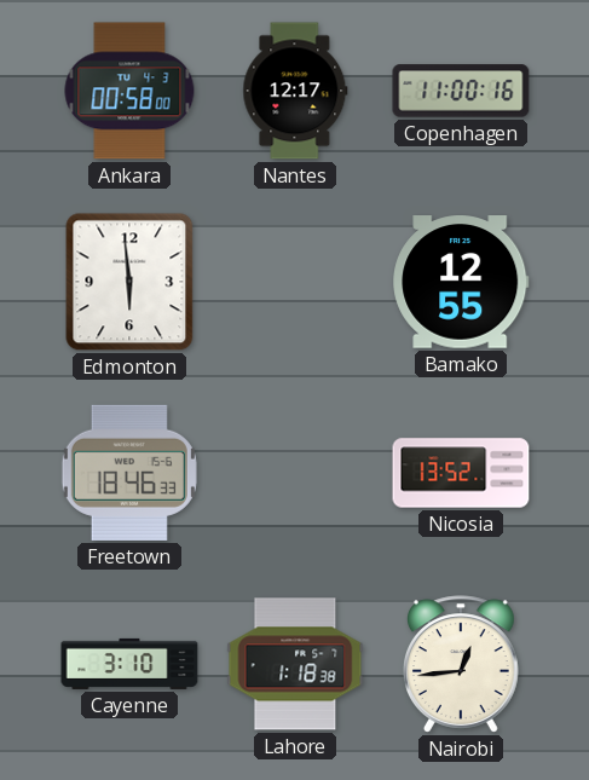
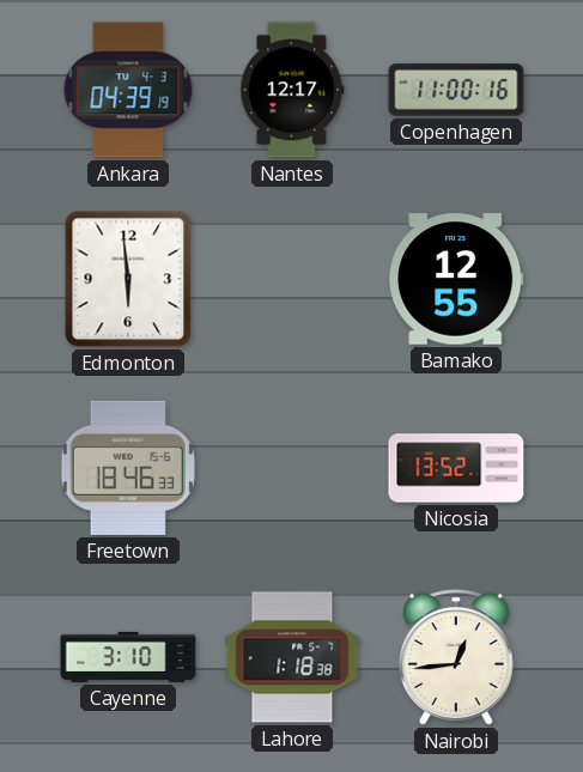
Ankara: 00:58 -> 04:39
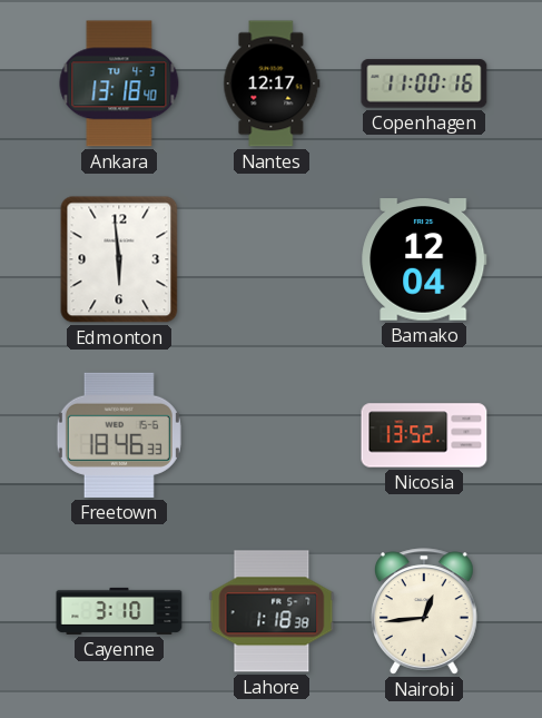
Ankara: 04:39 -> 13:18
Bamako: 12:55 -> 12:04
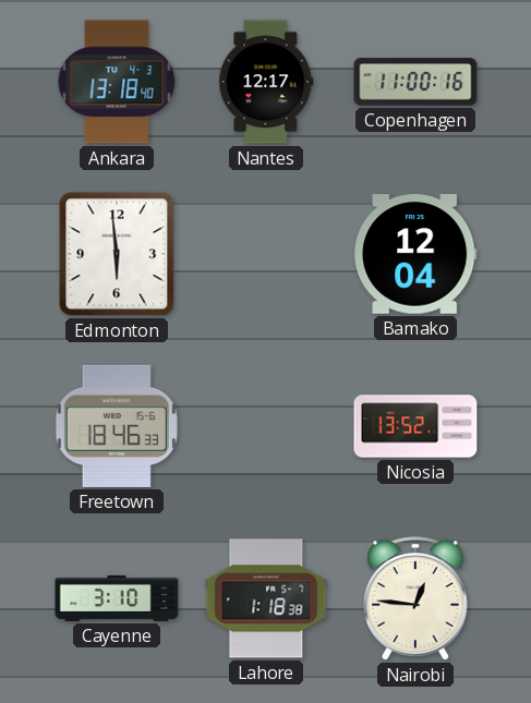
Nairobi: 12:44 -> 12:46
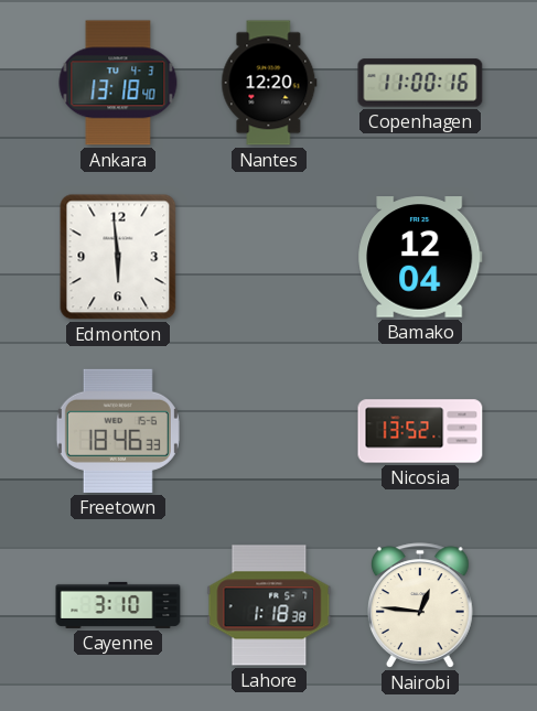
Nantes: 12:17 -> 12:20
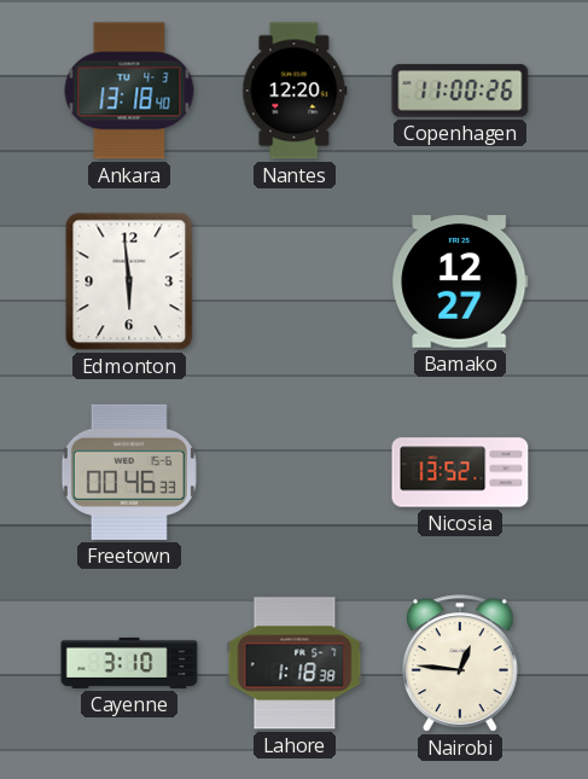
Copenhagen: 11:00:16 -> 11:00:26
Bamako: 12:04 -> 12:27
Freetown: 18:46 -> 00:46
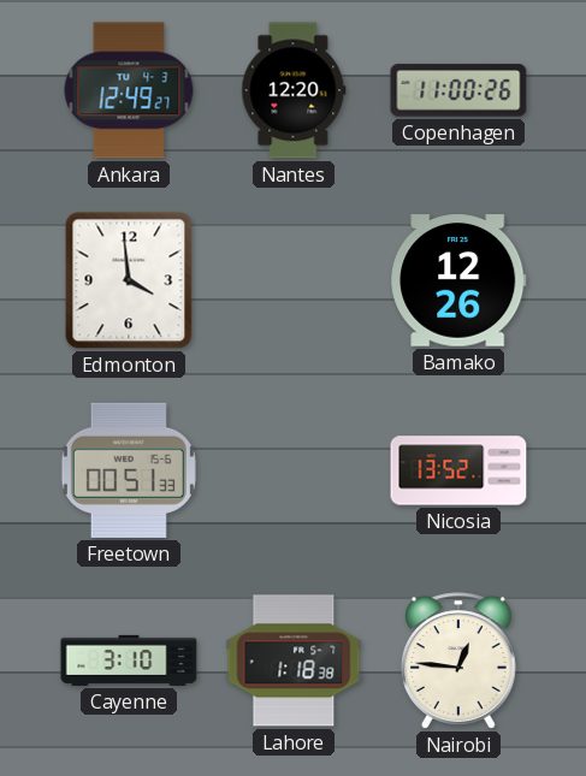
Ankara: 13:18 -> 12:49
Edmonton: 5:59 -> 3:59
Bamako: 12:27 -> 12:26
Freetown: 00:46 -> 00:51
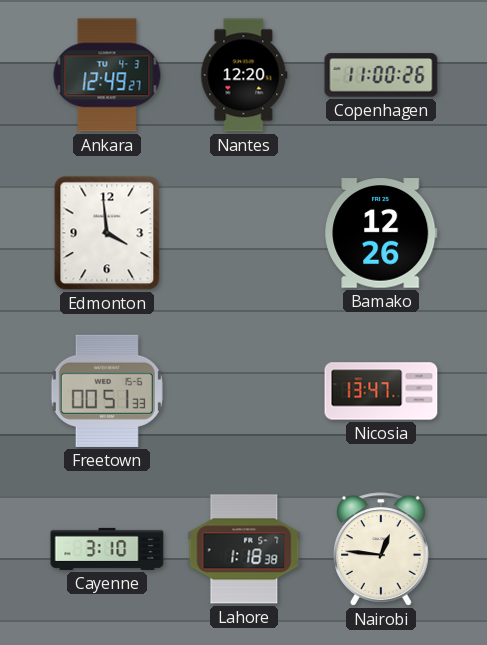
Nicosia: 13:52 -> 13:47
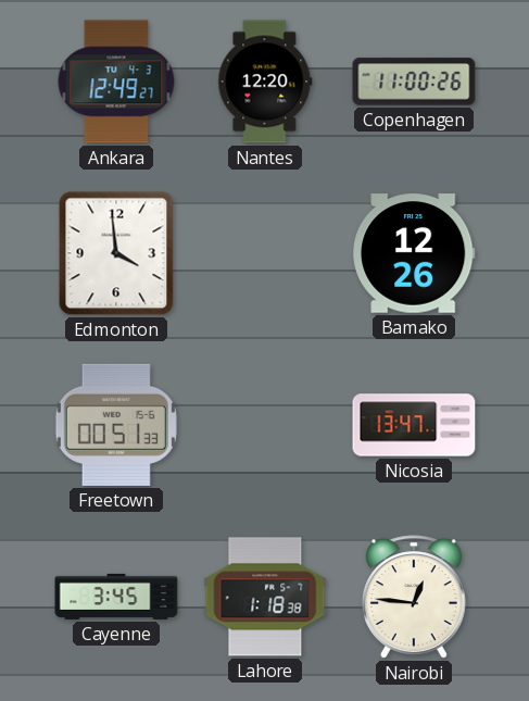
Cayenne: 3:10 -> 3:45
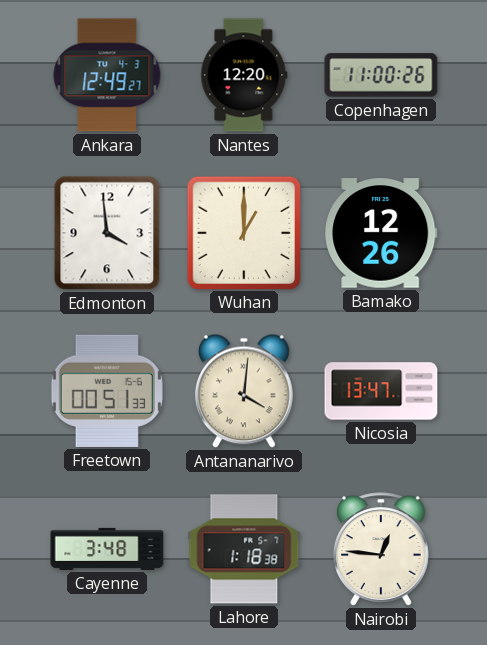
Wuhan: none -> 1:00
Antananarivo: none -> 4:01
Cayenne: 3:45 -> 3:48
